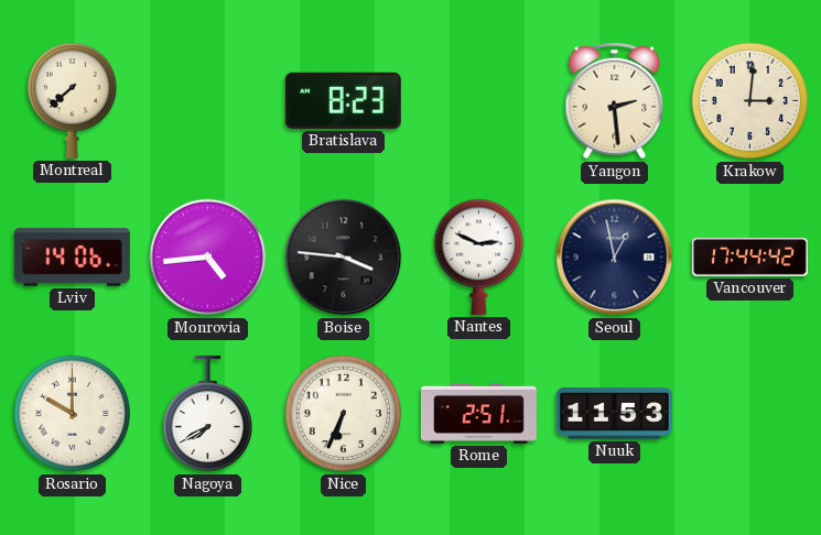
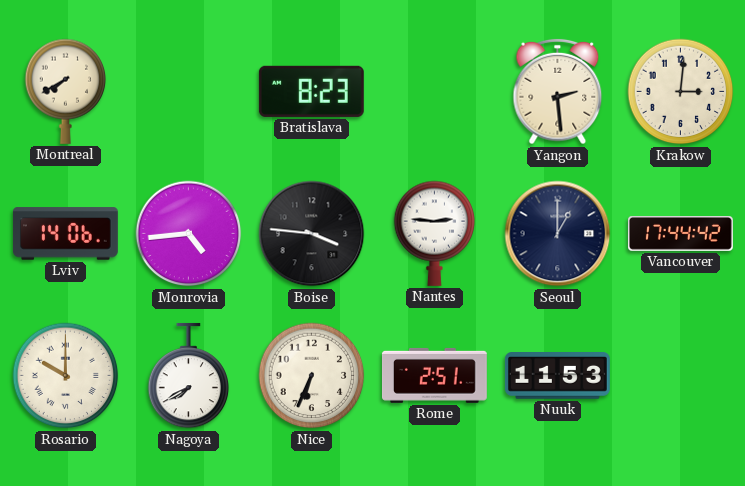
Montreal: 7:38 -> 7:40
Nantes: 2:49 -> 2:46
Seoul: 12:58 -> 1:00
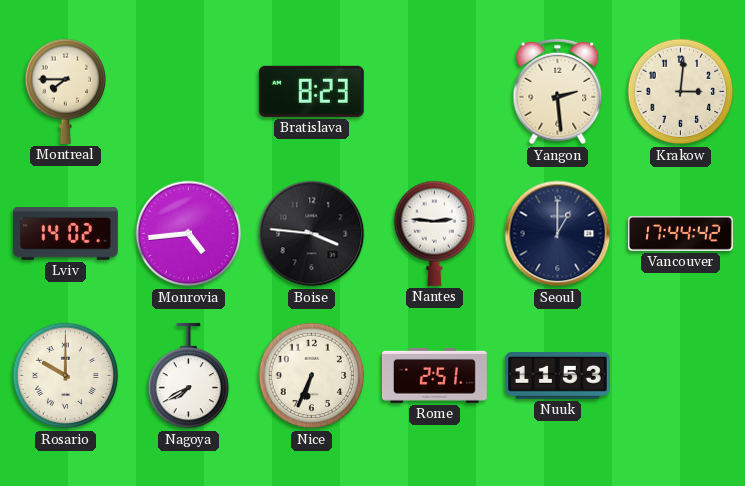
Montreal: 7:40 -> 7:45
Lviv: 14:06 -> 14:02
